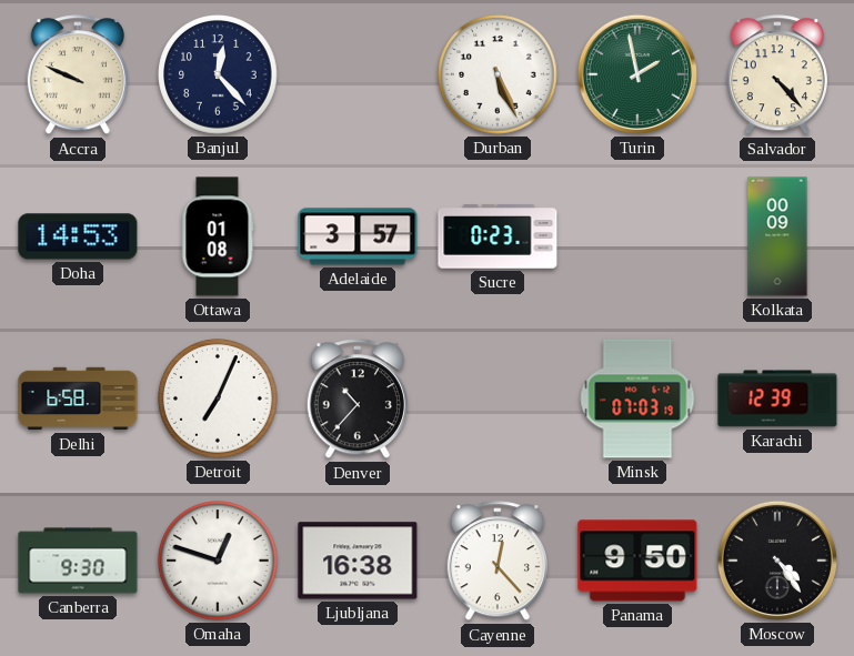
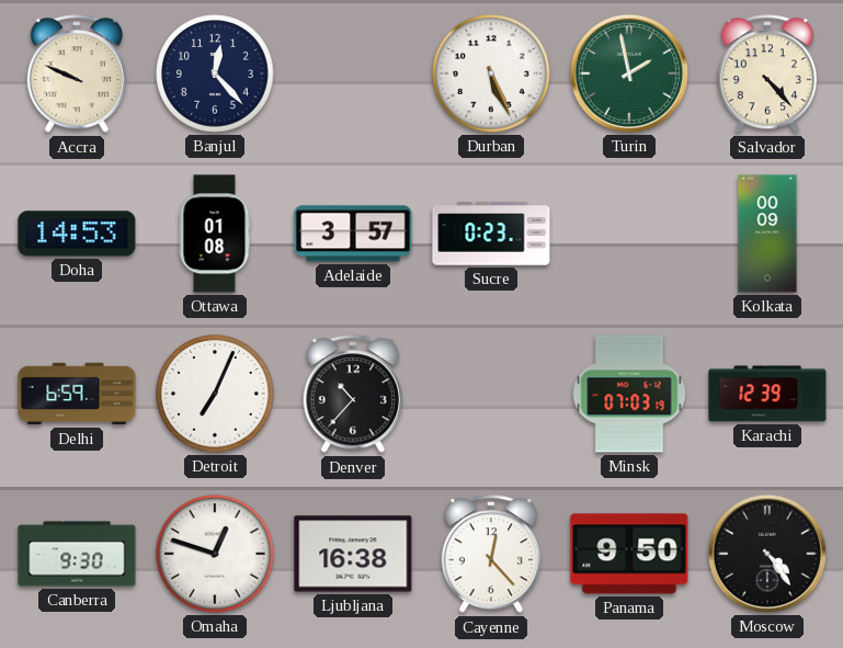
Delhi: 6:58 -> 6:59
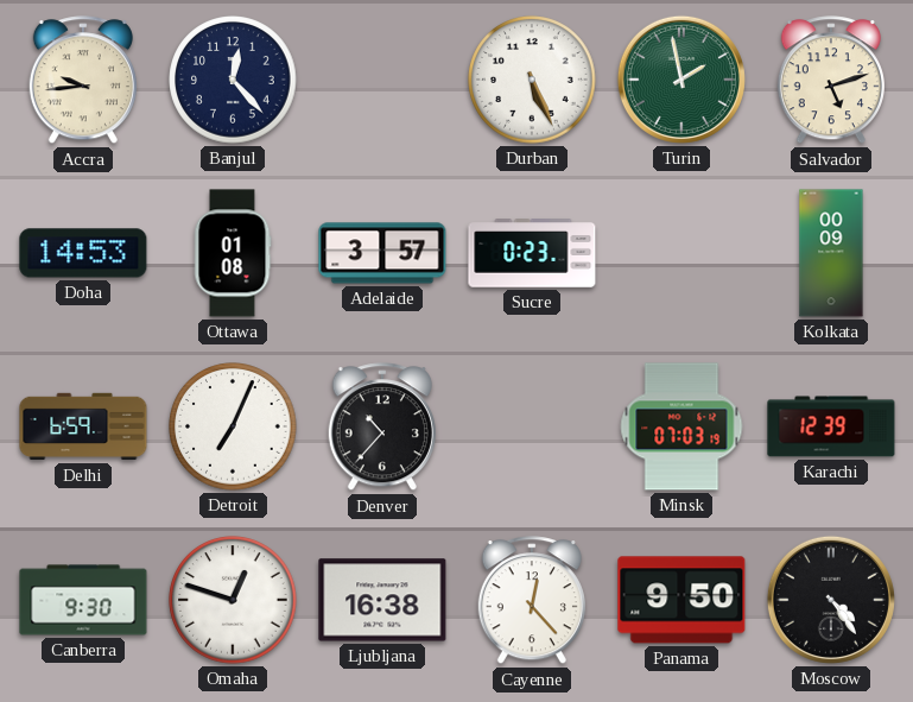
Accra: 9:49 -> 9:44
Salvador: 4:23 -> 5:12
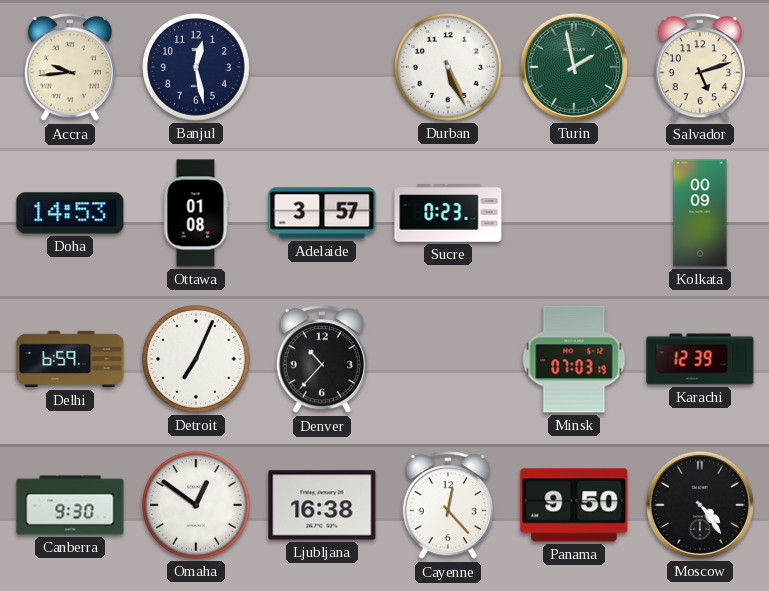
Banjul: 12:23 -> 12:28
Omaha: 12:48 -> 12:51
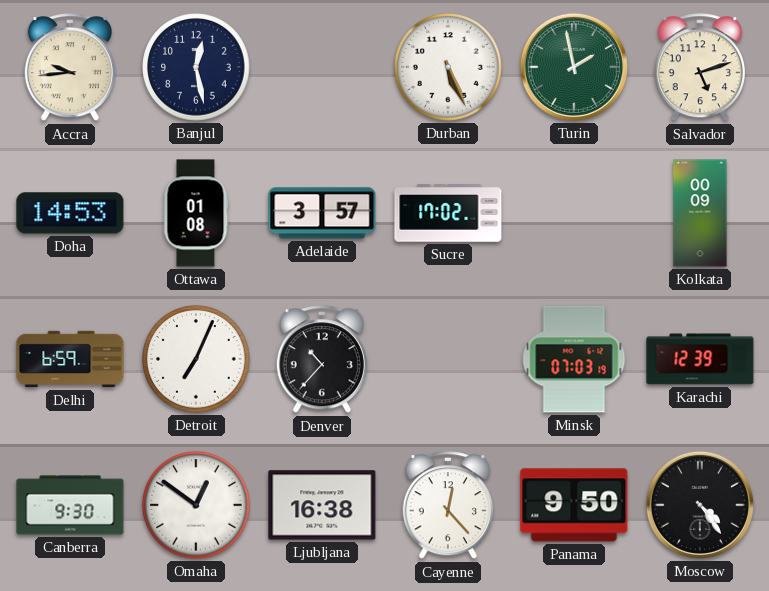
Sucre: 0:23 -> 17:02
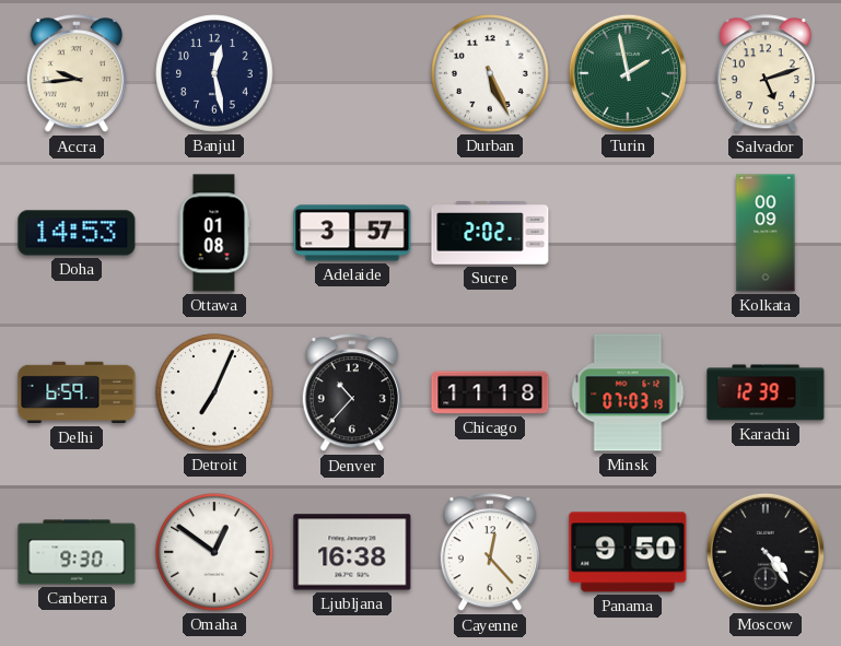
Sucre: 17:02 -> 2:02
Chicago: none -> 11:18
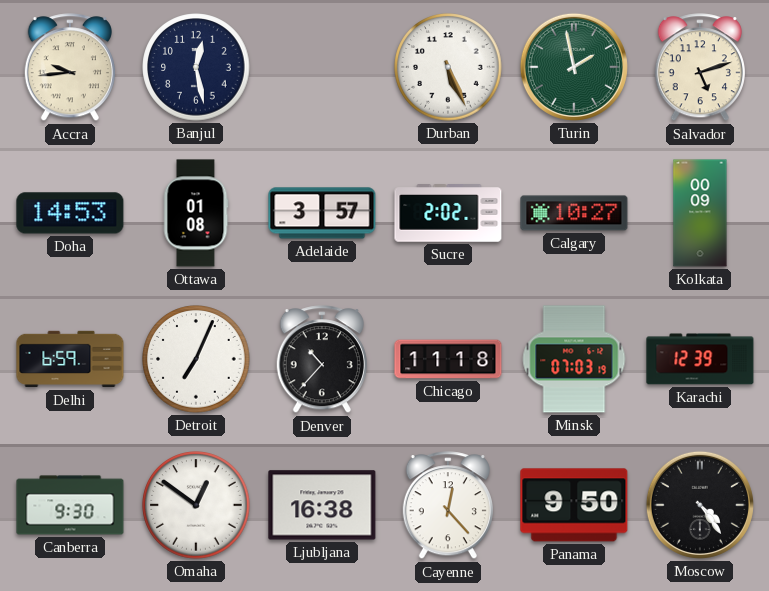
Calgary: none -> 10:27
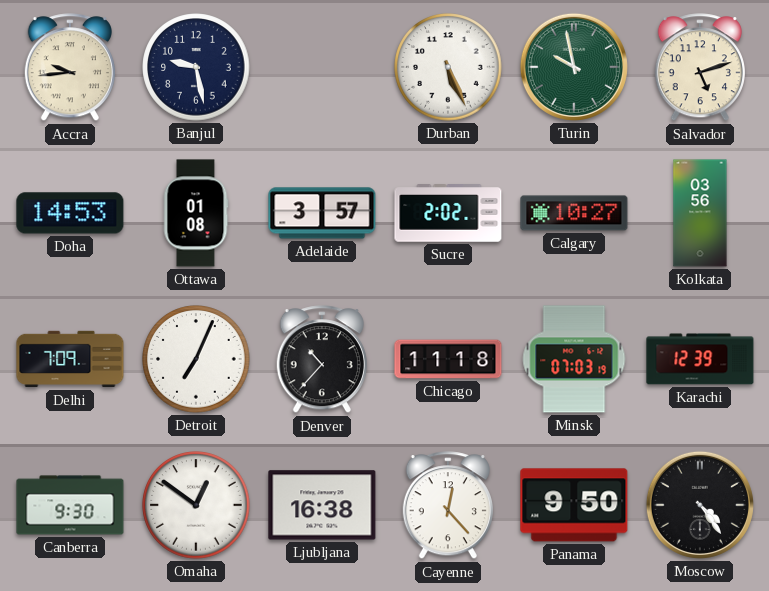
Banjul: 12:28 -> 9:28
Turin: 1:58 -> 9:58
Kolkata: 00:09 -> 03:56
Delhi: 6:59 -> 7:09
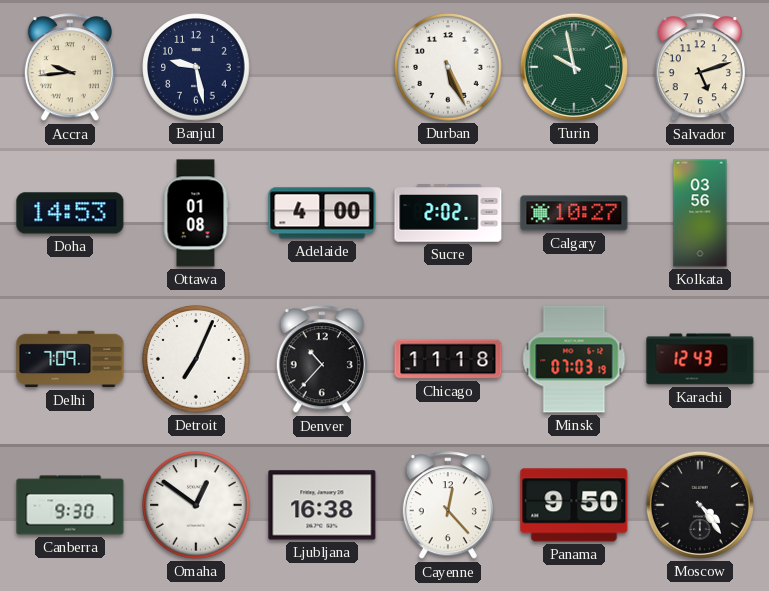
Adelaide: 3:57 -> 4:00
Karachi: 12:39 -> 12:43
